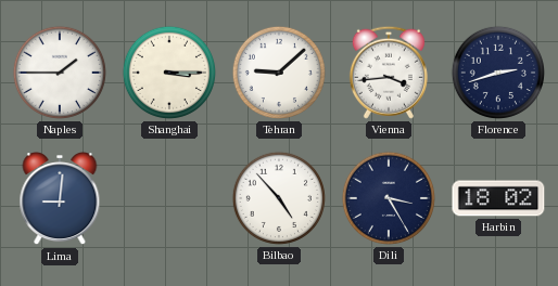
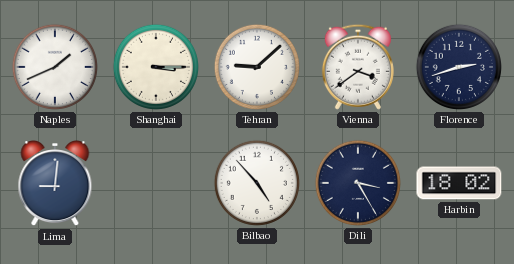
Naples: 1:45 -> 1:41
Vienna: 3:44 -> 3:39
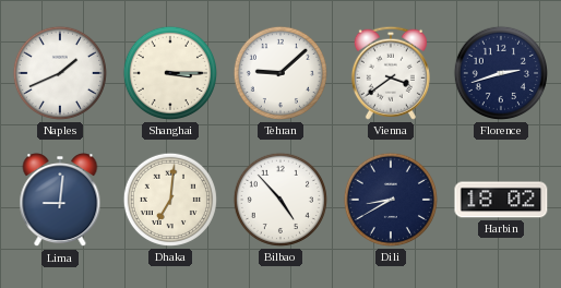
Dhaka: none -> 7:01
Dili: 3:25 -> 8:40
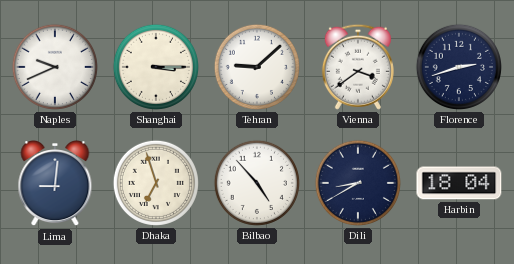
Naples: 1:41 -> 9:41
Dhaka: 7:01 -> 6:57
Harbin: 18:02 -> 18:04
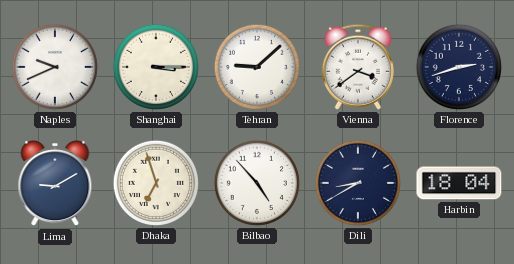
Lima: 9:01 -> 9:10
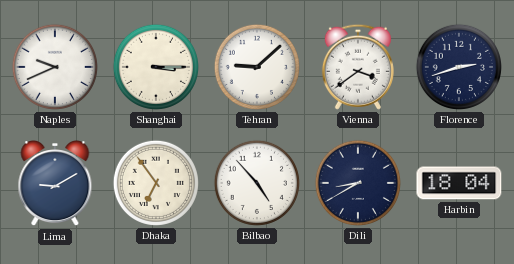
Dhaka: 6:57 -> 6:54
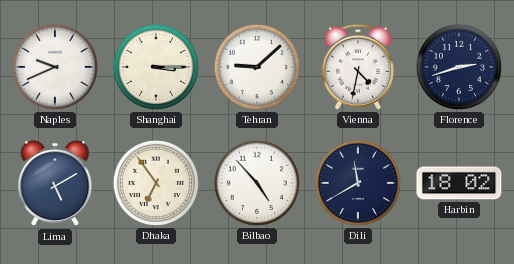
Vienna: 3:39 -> 4:32
Lima: 9:10 -> 5:10
Dili: 8:40 -> 11:40
Harbin: 18:04 -> 18:02
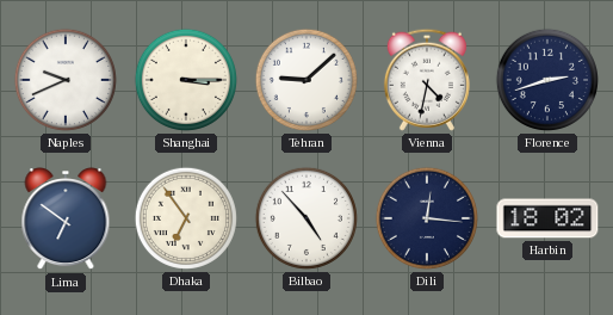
Lima: 5:10 -> 6:51
Dili: 11:40 -> 12:16
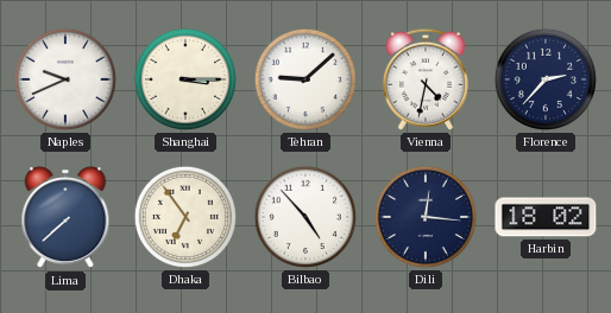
Florence: 2:42 -> 2:37
Lima: 6:51 -> 7:38
